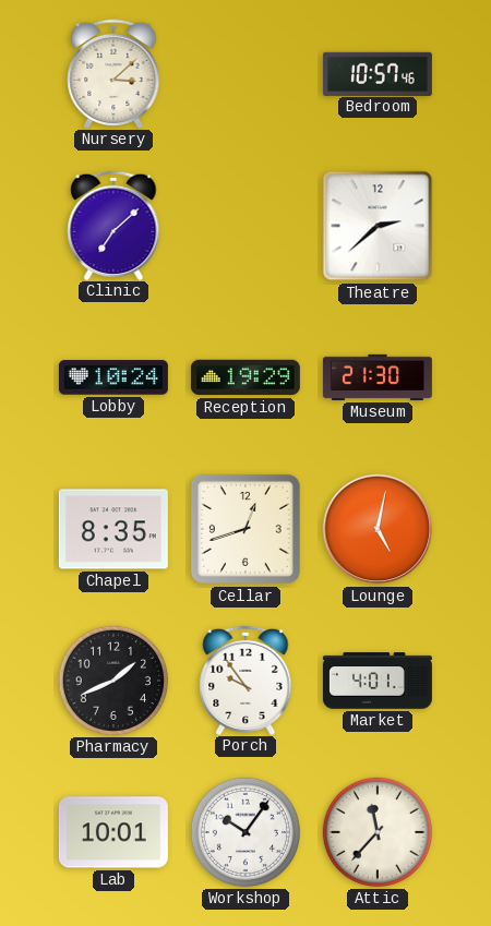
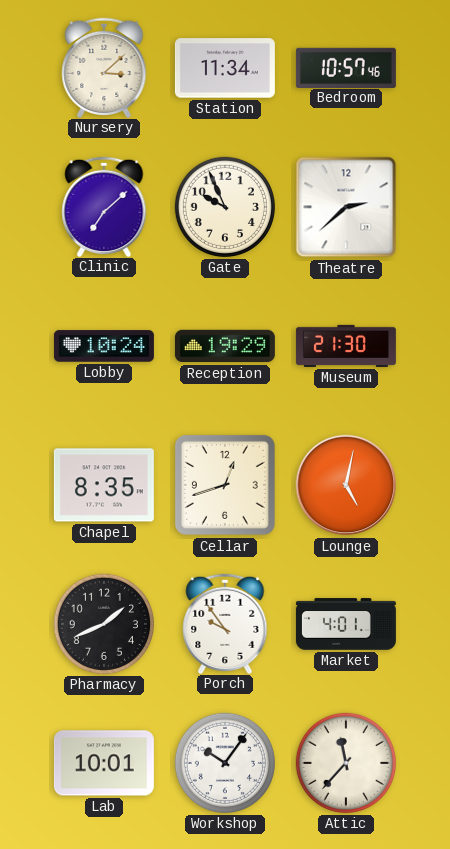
Station: none -> 11:34
Gate: none -> 9:56
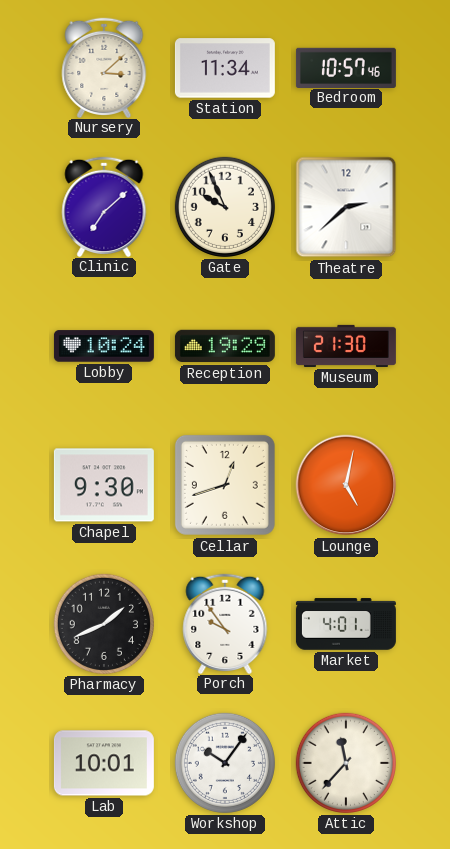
Chapel: 8:35 -> 9:30
